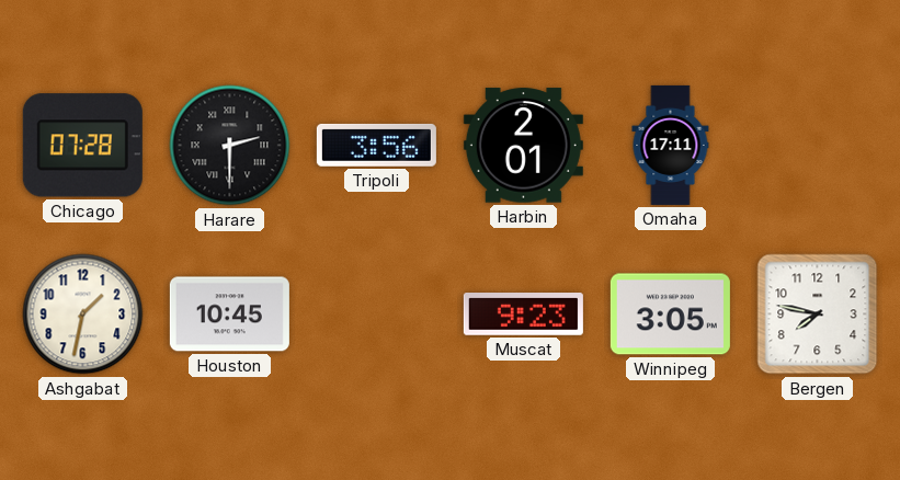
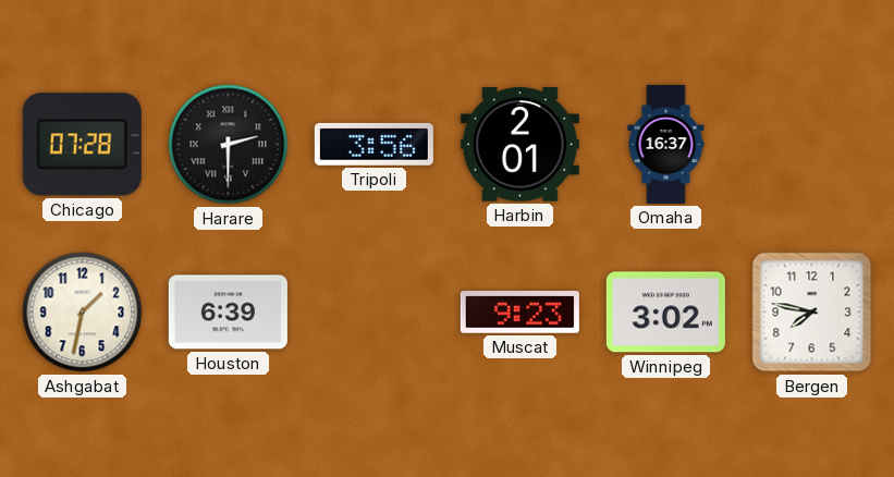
Omaha: 17:11 -> 16:37
Houston: 10:45 -> 6:39
Winnipeg: 3:05 -> 3:02
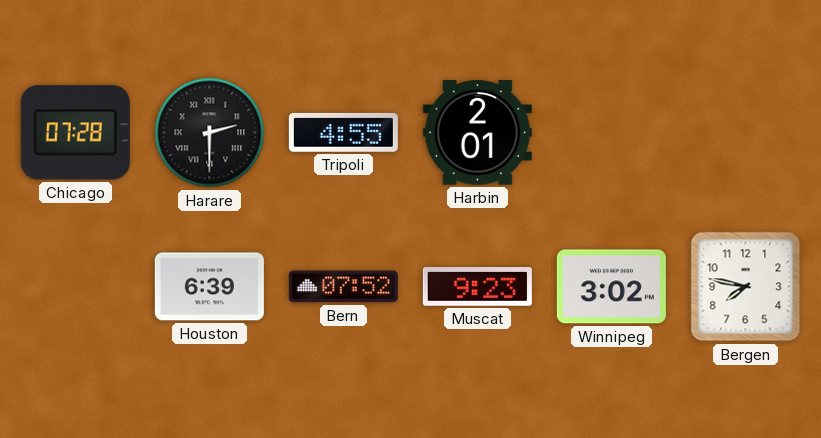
Tripoli: 3:56 -> 4:55
Omaha: 16:37 -> none
Ashgabat: 1:32 -> none
Bern: none -> 07:52
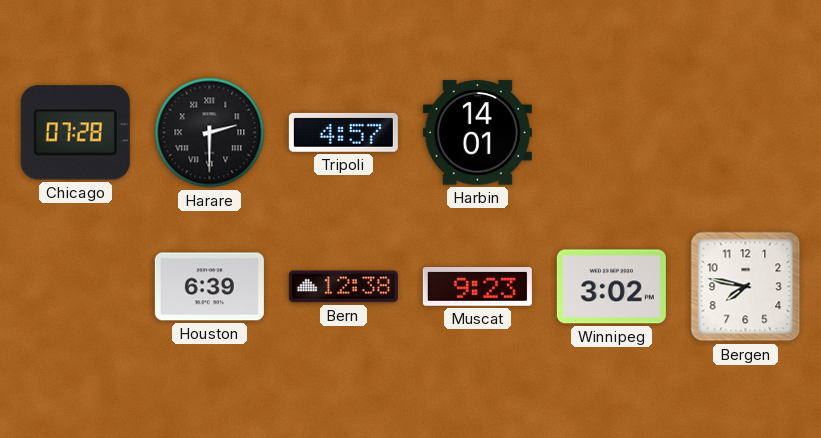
Tripoli: 4:55 -> 4:57
Harbin: 2:01 -> 14:01
Bern: 07:52 -> 12:38
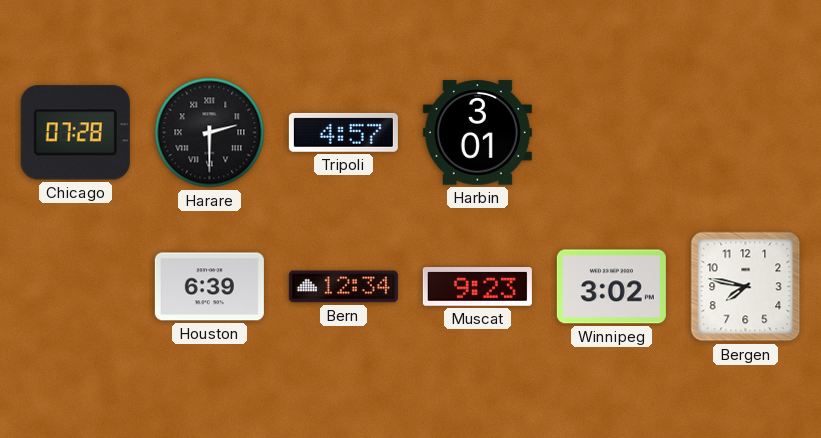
Harbin: 14:01 -> 3:01
Bern: 12:38 -> 12:34
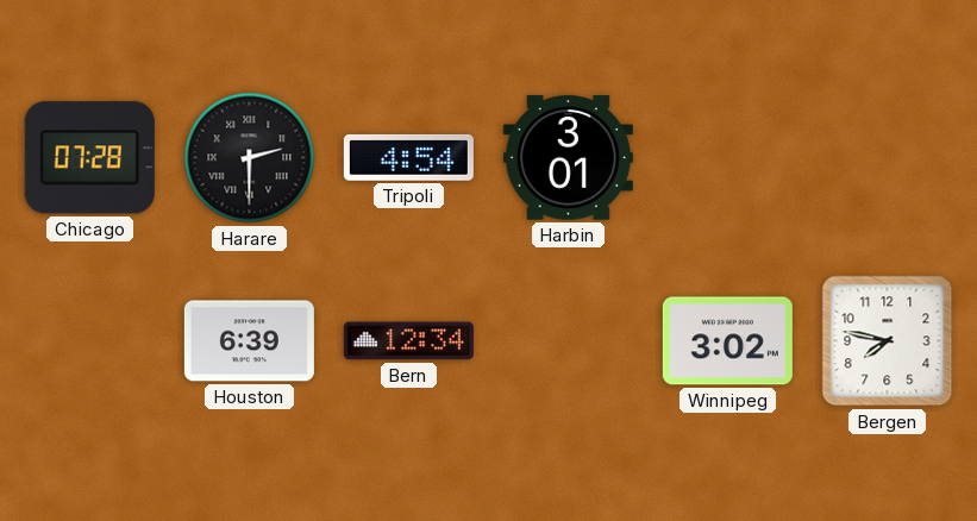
Tripoli: 4:57 -> 4:54
Muscat: 9:23 -> none
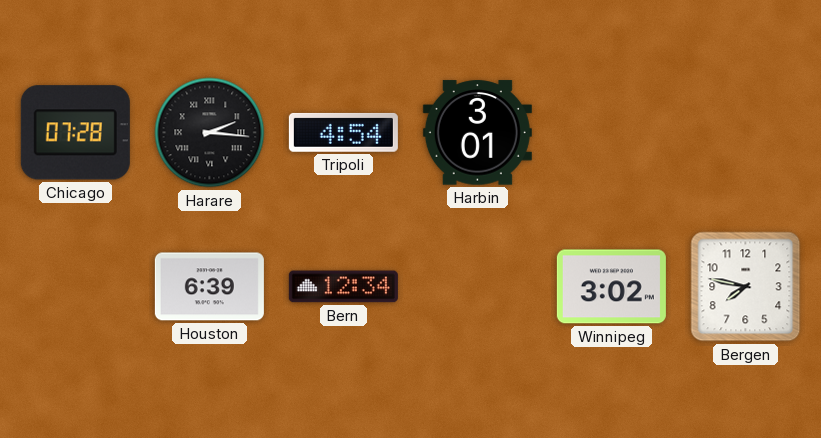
Harare: 2:30 -> 2:16
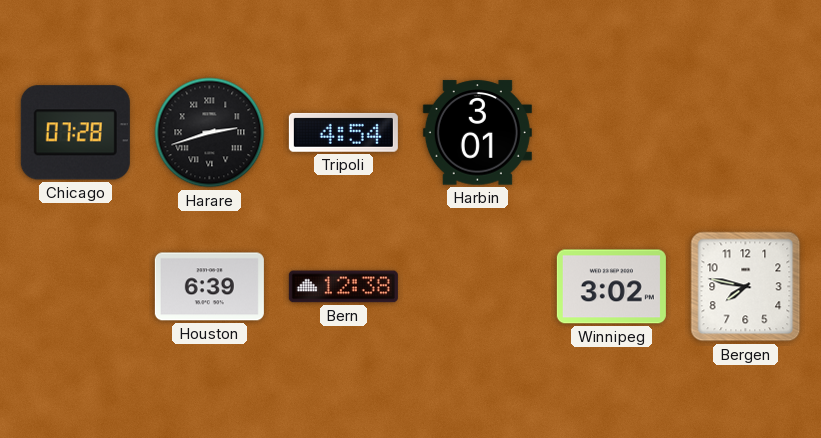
Harare: 2:16 -> 2:42
Bern: 12:34 -> 12:38
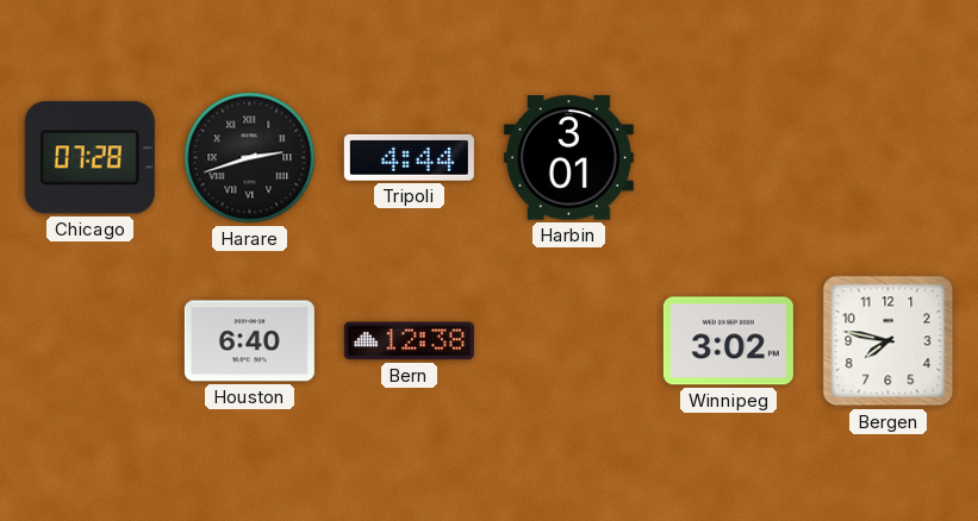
Tripoli: 4:54 -> 4:44
Houston: 6:39 -> 6:40
